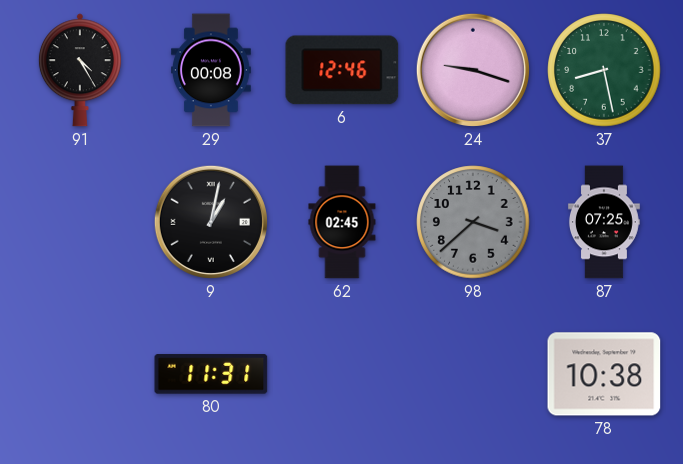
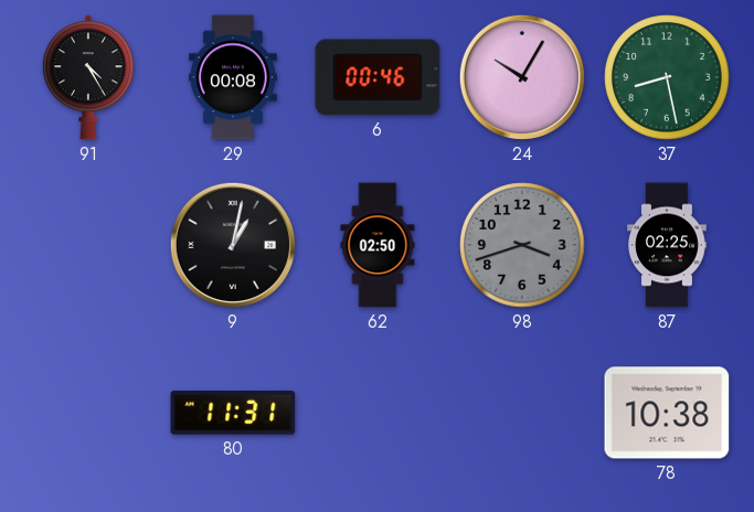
6: 12:46 -> 00:46
24: 9:18 -> 10:05
62: 02:45 -> 02:50
98: 3:38 -> 3:42
87: 07:25 -> 02:25
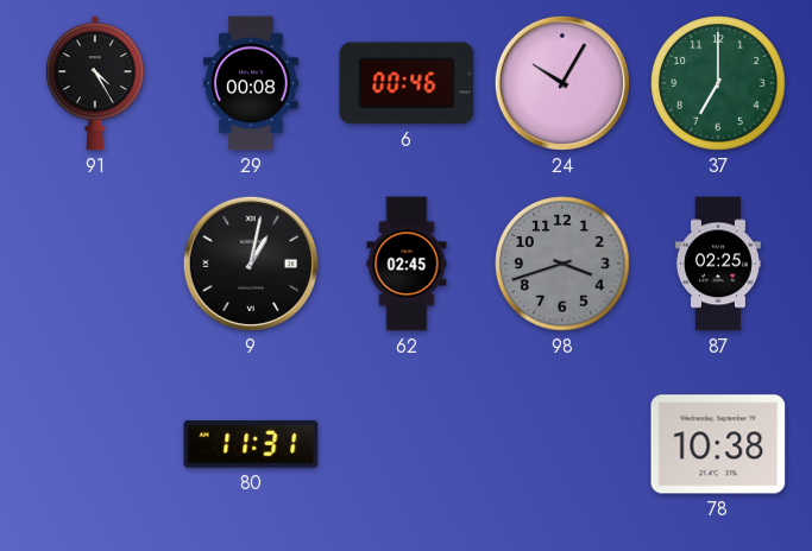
37: 8:28 -> 7:00
62: 02:50 -> 02:45
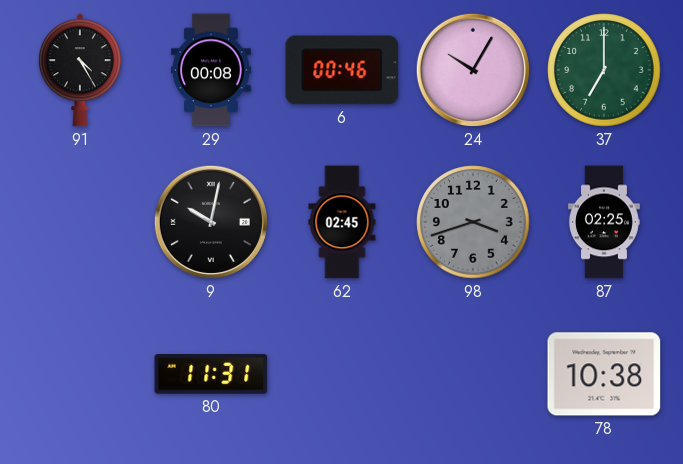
9: 1:02 -> 10:02
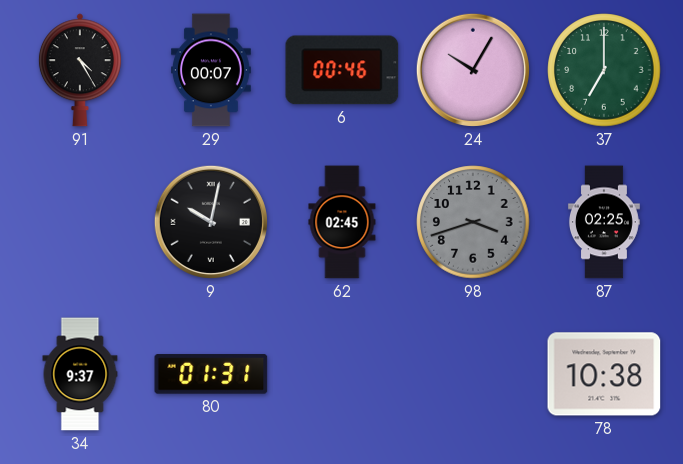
29: 00:08 -> 00:07
34: none -> 9:37
80: 11:31 -> 01:31
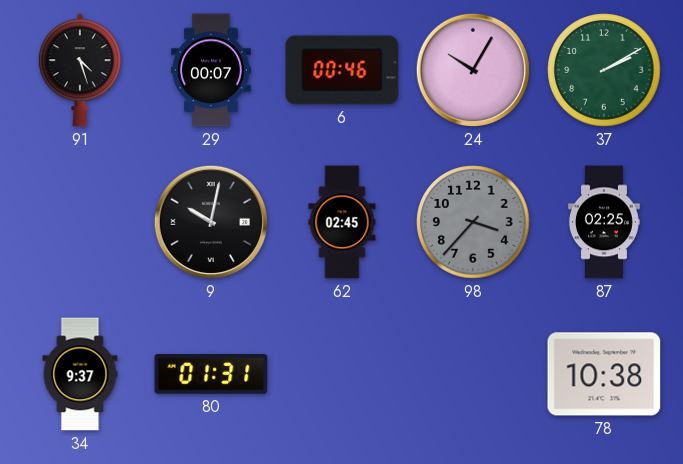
91: 4:25 -> 4:27
37: 7:00 -> 2:10
98: 3:42 -> 3:37
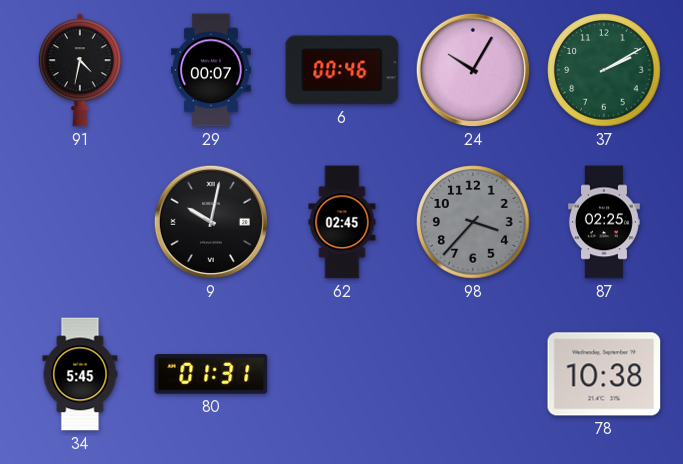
91: 4:27 -> 4:32
34: 9:37 -> 5:45
